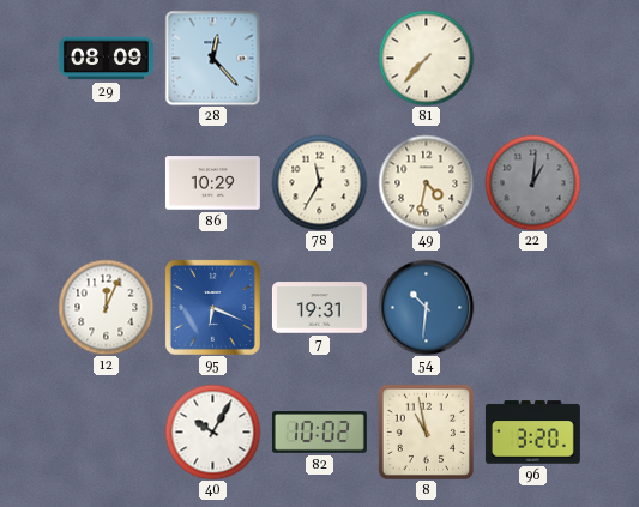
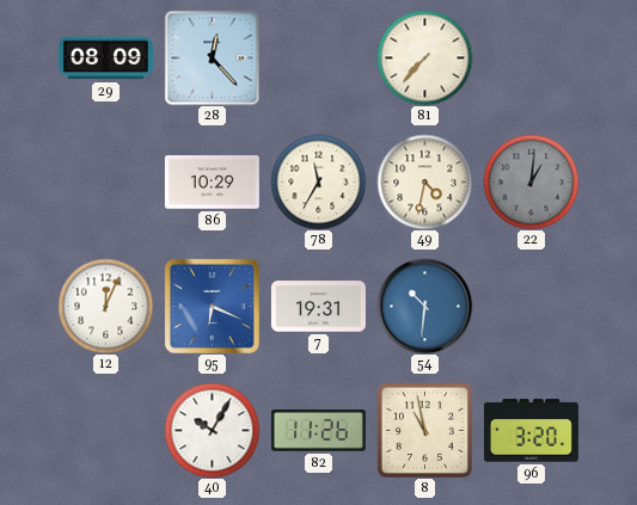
82: 10:02 -> 11:26
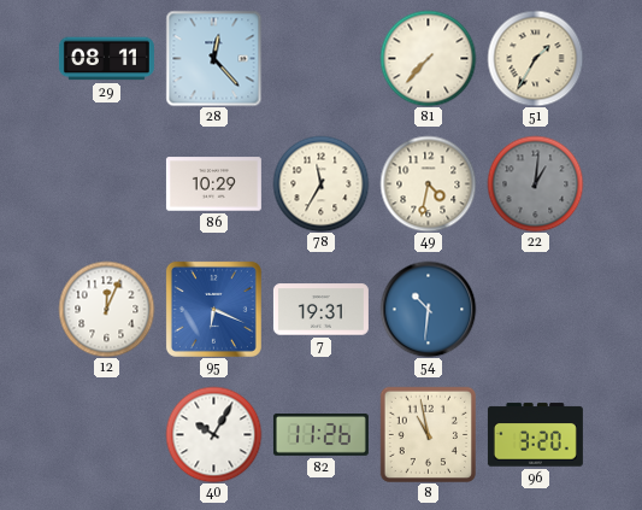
29: 08:09 -> 08:11
51: none -> 1:35
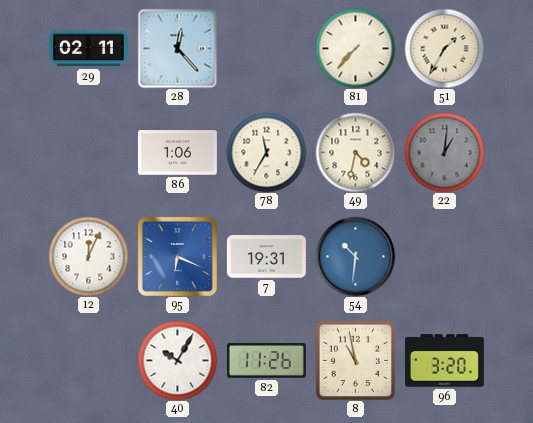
29: 08:11 -> 02:11
86: 10:29 -> 1:06
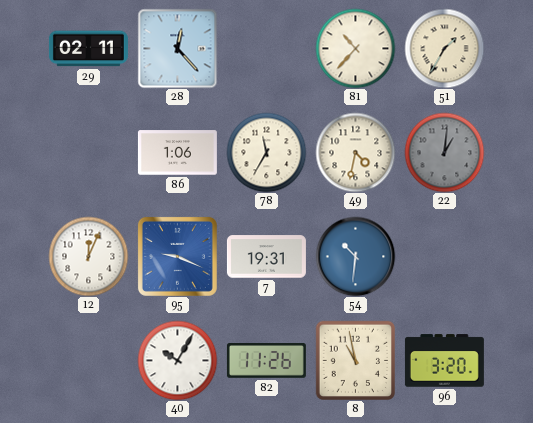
81: 7:37 -> 10:37
95: 6:19 -> 9:19
